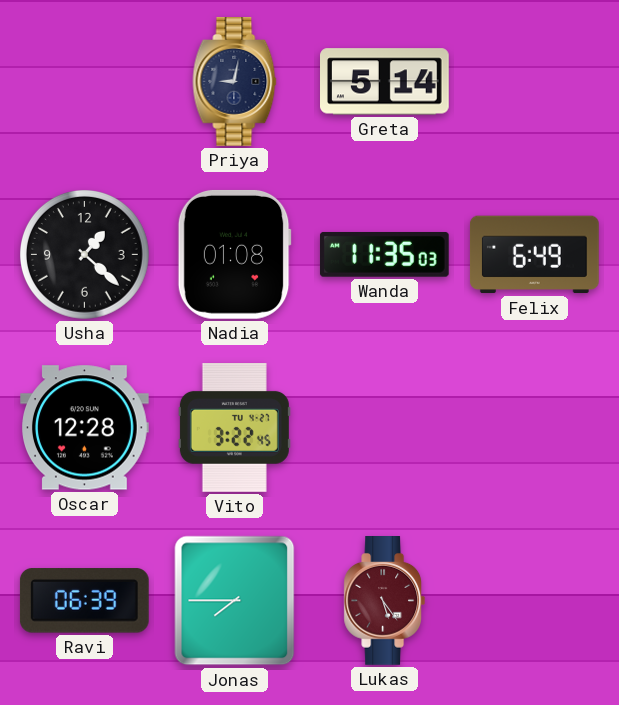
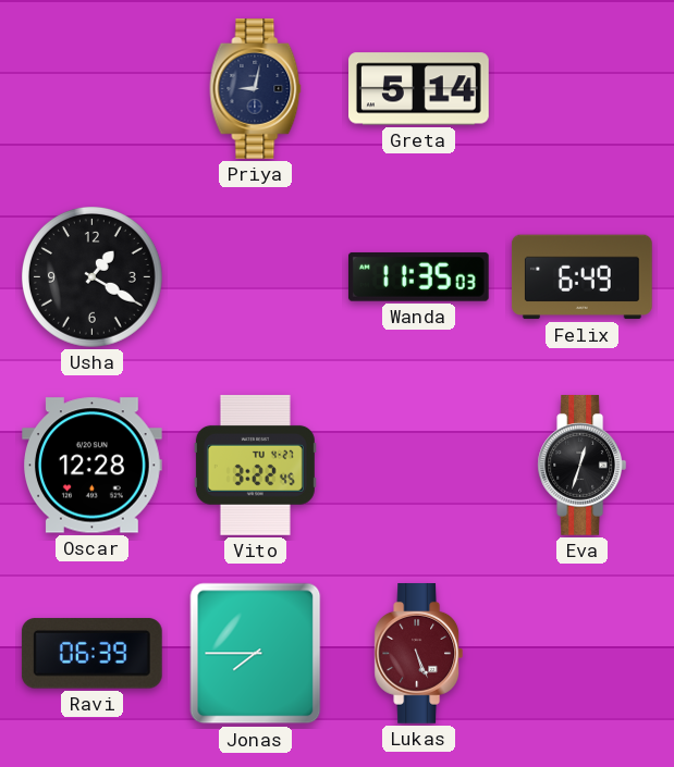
Usha: 1:22 -> 1:20
Nadia: 01:08 -> none
Eva: none -> 12:33
Lukas: 5:24 -> 5:26
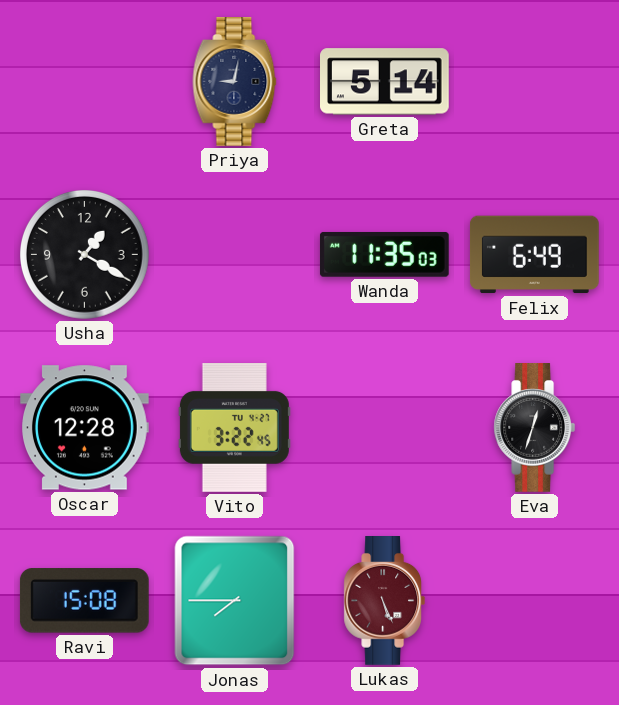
Ravi: 06:39 -> 15:08
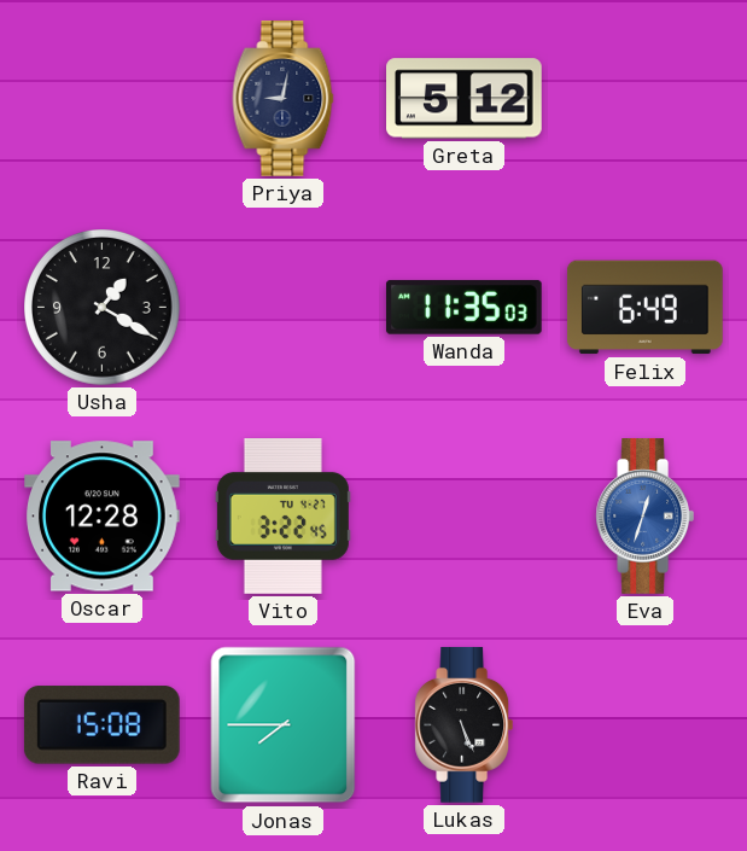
Greta: 5:14 -> 5:12
Eva dial: black -> blue
Lukas dial: burgundy -> black
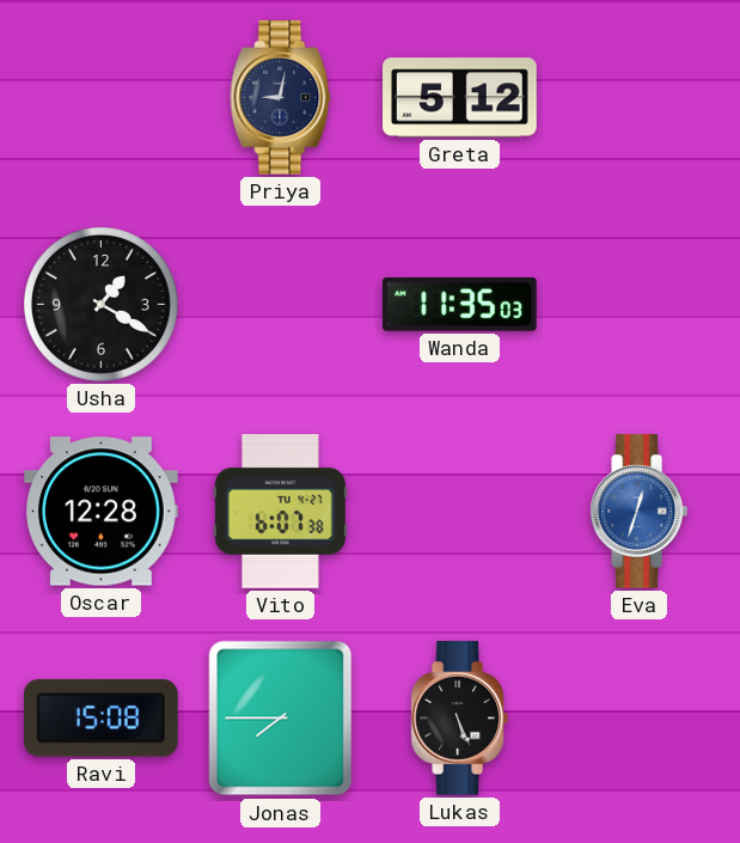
Felix: 6:49 -> none
Vito: 3:22 -> 6:07
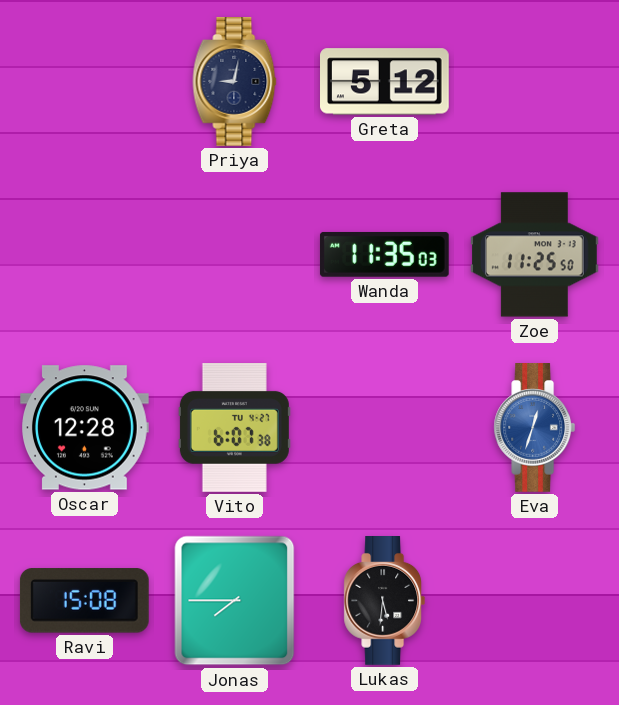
Usha: 1:20 -> none
Zoe: none -> 11:25
Lukas: 5:26 -> 5:31
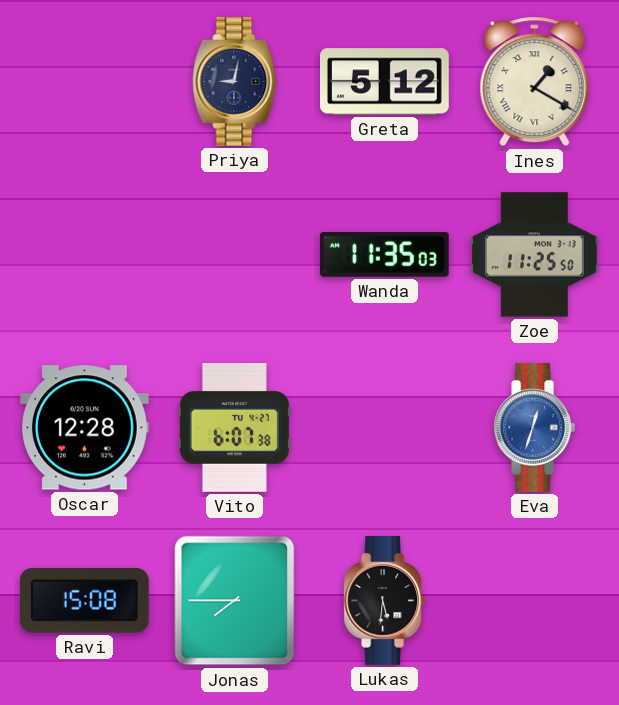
Ines: none -> 1:20
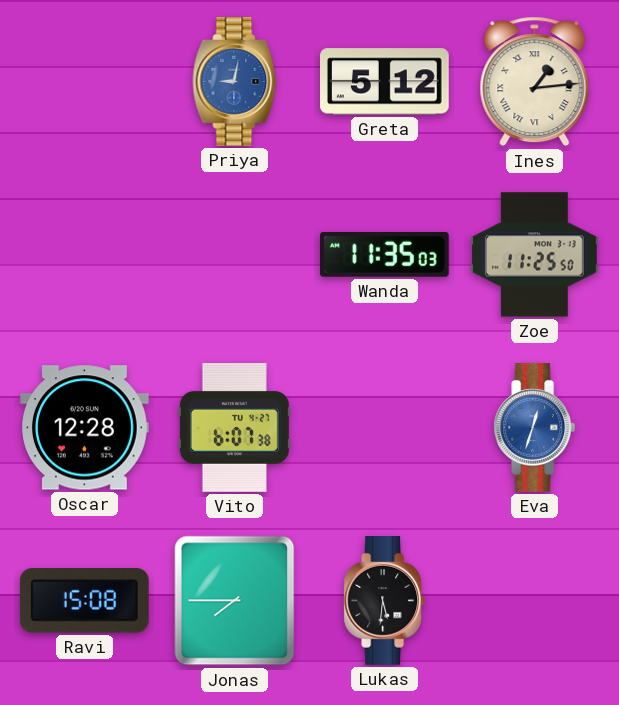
Priya dial: navy -> blue
Ines: 1:20 -> 1:14
